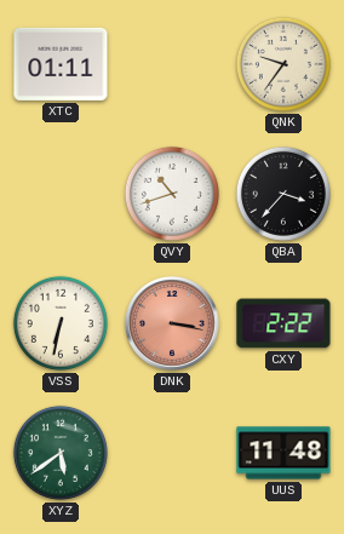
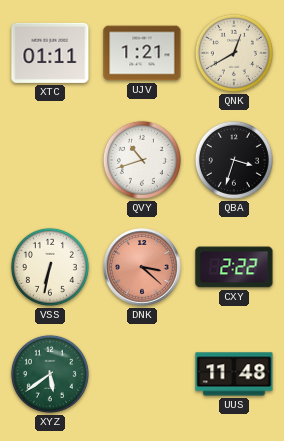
UJV: none -> 1:21
QNK: 9:36 -> 12:40
QBA: 3:37 -> 3:33
DNK: 3:17 -> 3:22
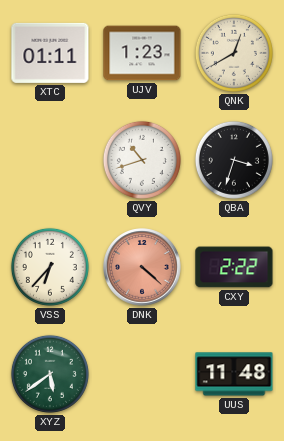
UJV: 1:21 -> 1:23
VSS: 6:32 -> 6:37
DNK: 3:22 -> 4:22
